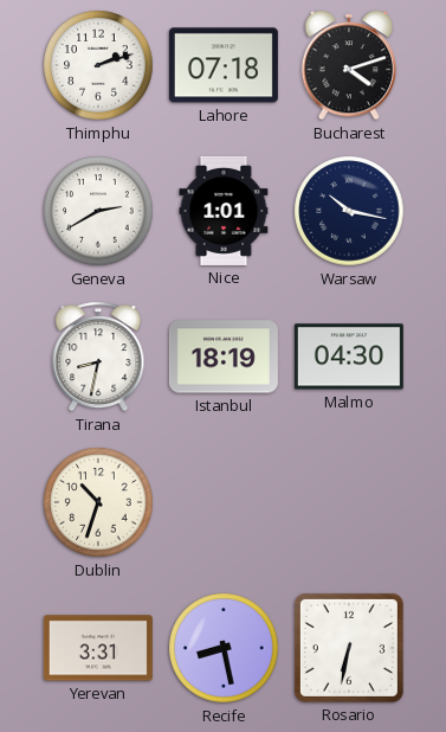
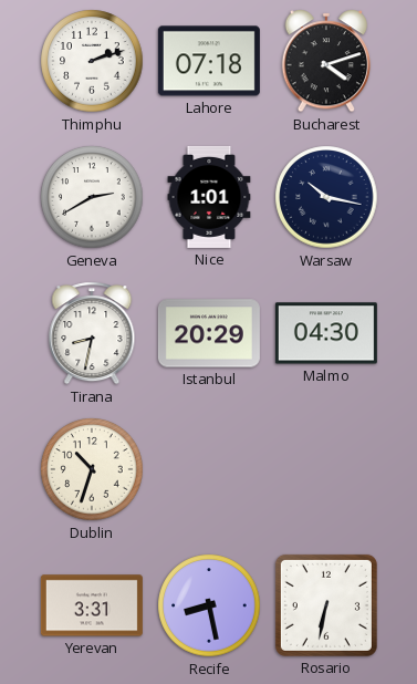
Istanbul: 18:19 -> 20:29
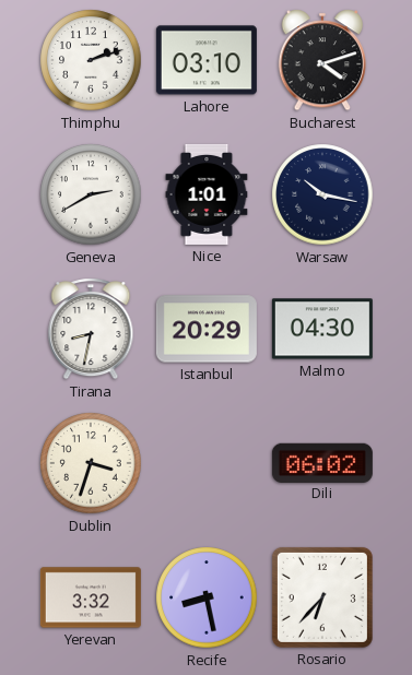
Lahore: 07:18 -> 03:10
Dublin: 10:33 -> 3:33
Dili: none -> 06:02
Yerevan: 3:31 -> 3:32
Rosario: 6:32 -> 6:37
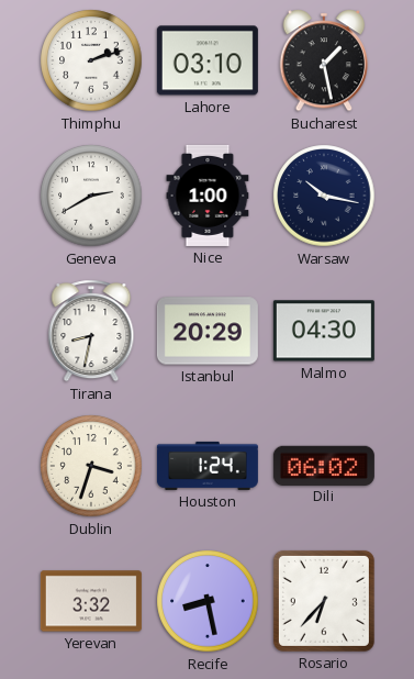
Bucharest: 4:12 -> 1:28
Nice: 1:01 -> 1:00
Houston: none -> 1:24
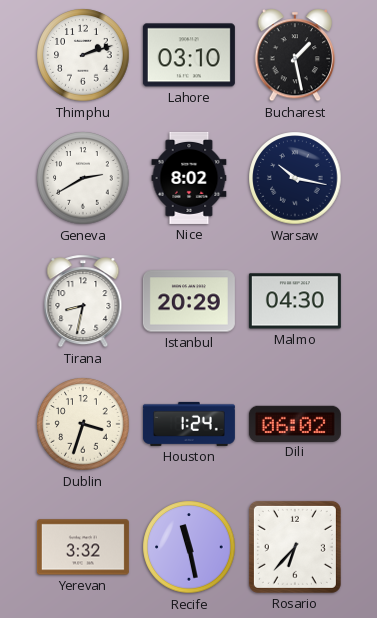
Nice: 1:00 -> 8:02
Recife: 8:28 -> 11:28
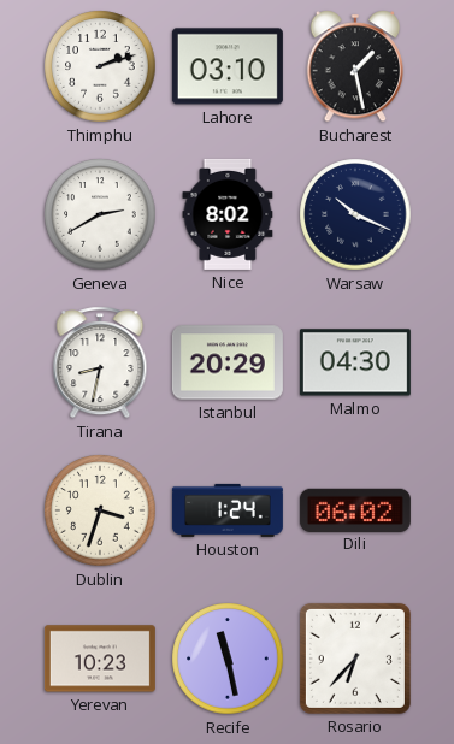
Warsaw: 10:17 -> 10:19
Yerevan: 3:32 -> 10:23
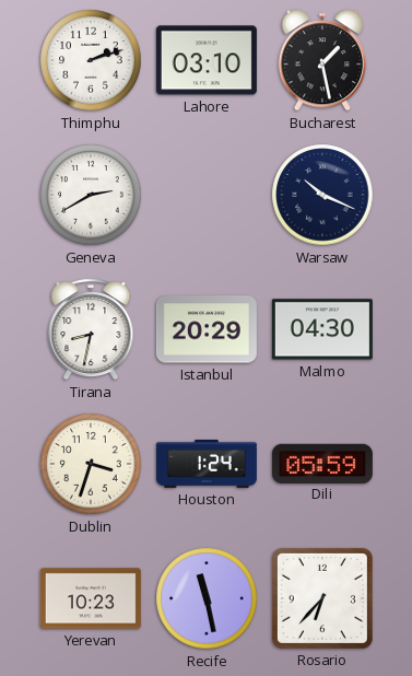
Nice: 8:02 -> none
Dili: 06:02 -> 05:59
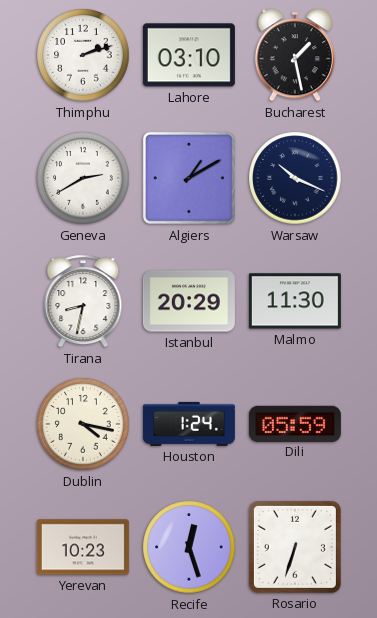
Algiers: none -> 1:10
Malmo: 04:30 -> 11:30
Dublin: 3:33 -> 4:17
Recife: 11:28 -> 12:27
Rosario: 6:37 -> 6:33
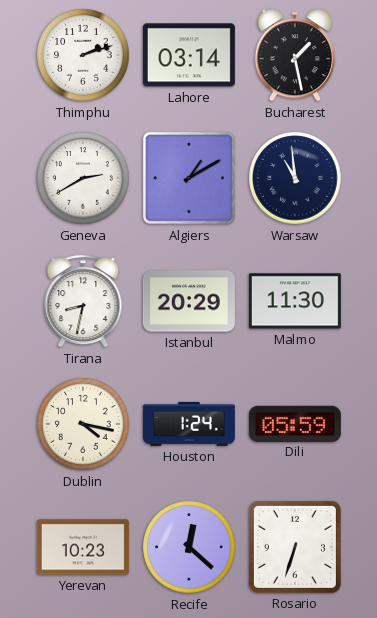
Lahore: 03:10 -> 03:14
Warsaw: 10:19 -> 10:59
Recife: 12:27 -> 12:22
